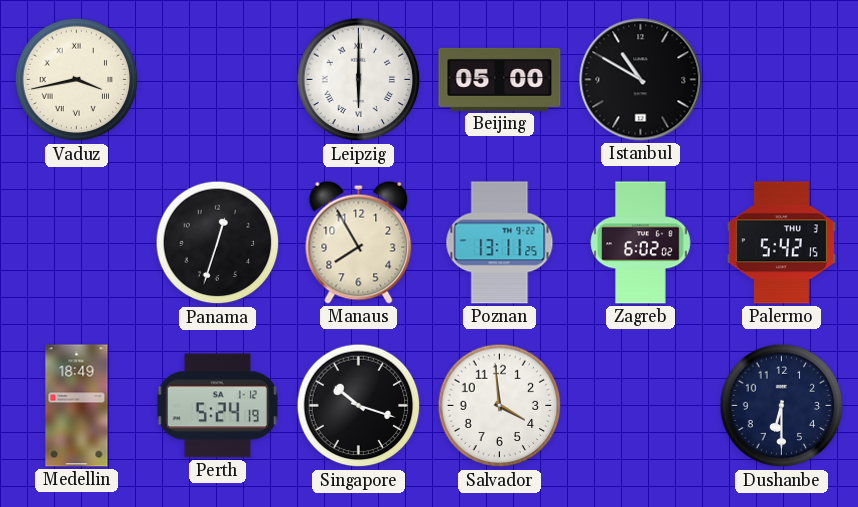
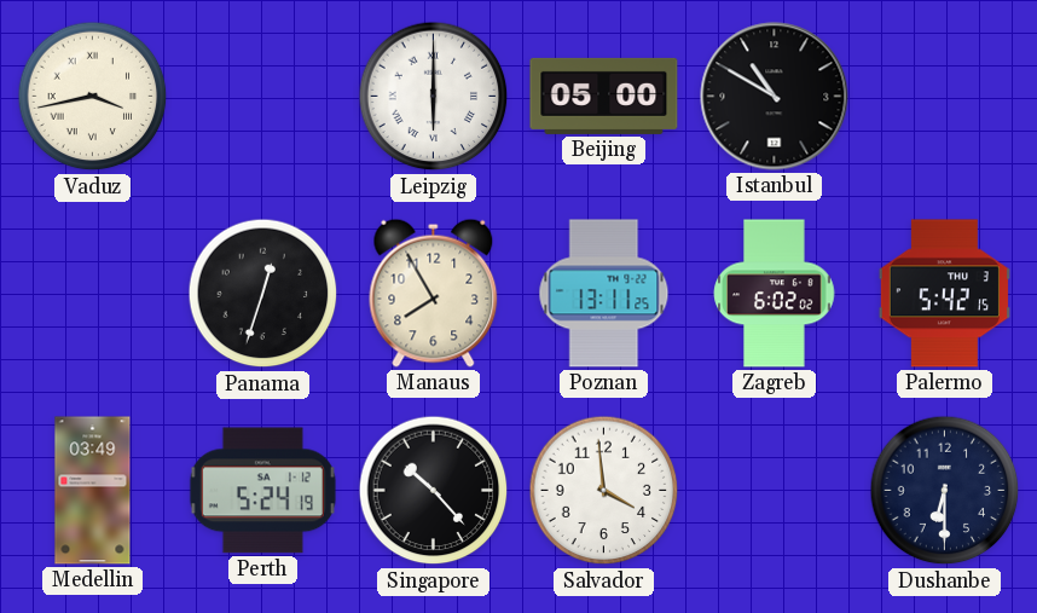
Medellin: 18:49 -> 03:49
Singapore: 10:18 -> 10:23
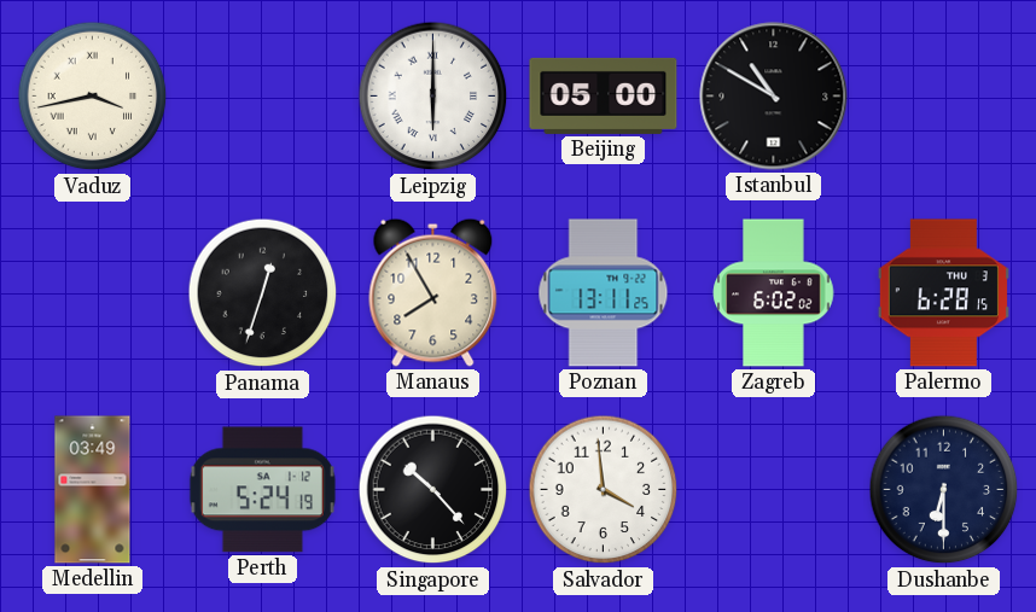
Palermo: 5:42 -> 6:28
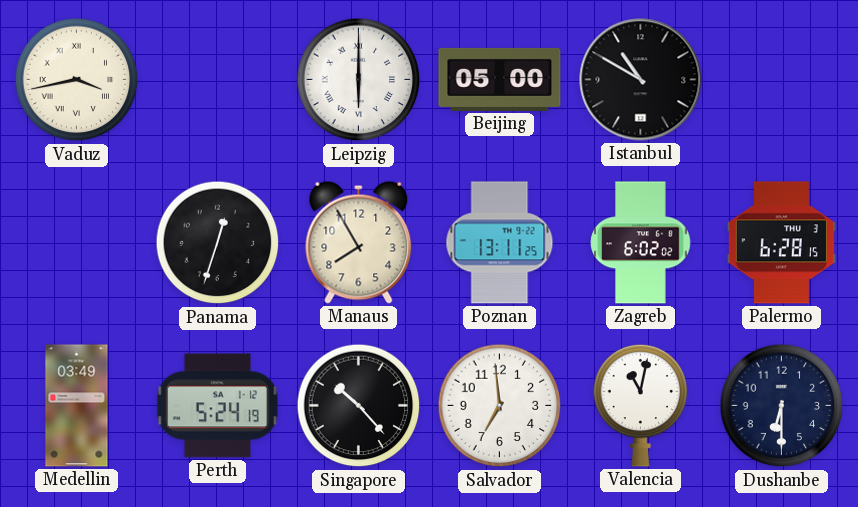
Salvador: 3:59 -> 6:59
Valencia: none -> 11:02
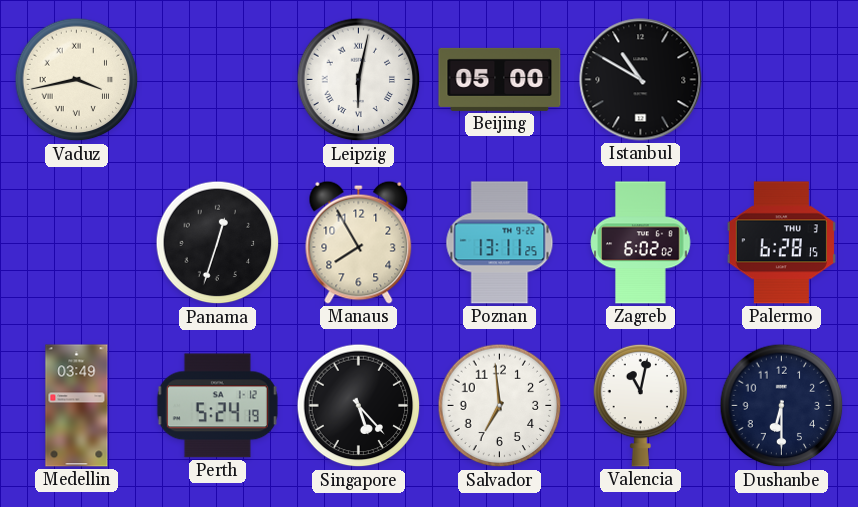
Leipzig: 6:00 -> 6:02
Singapore: 10:23 -> 5:23
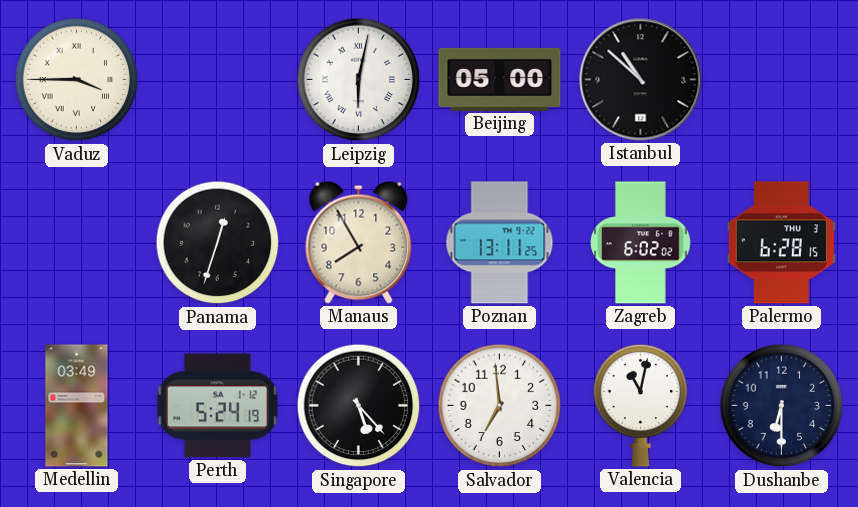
Vaduz: 3:43 -> 3:45
Istanbul: 10:50 -> 10:52
